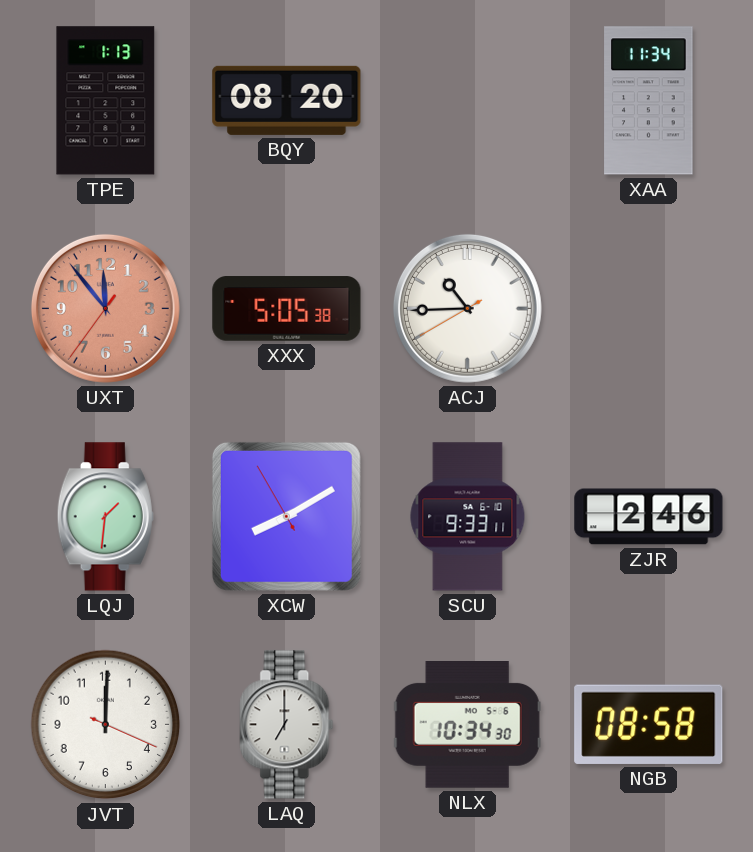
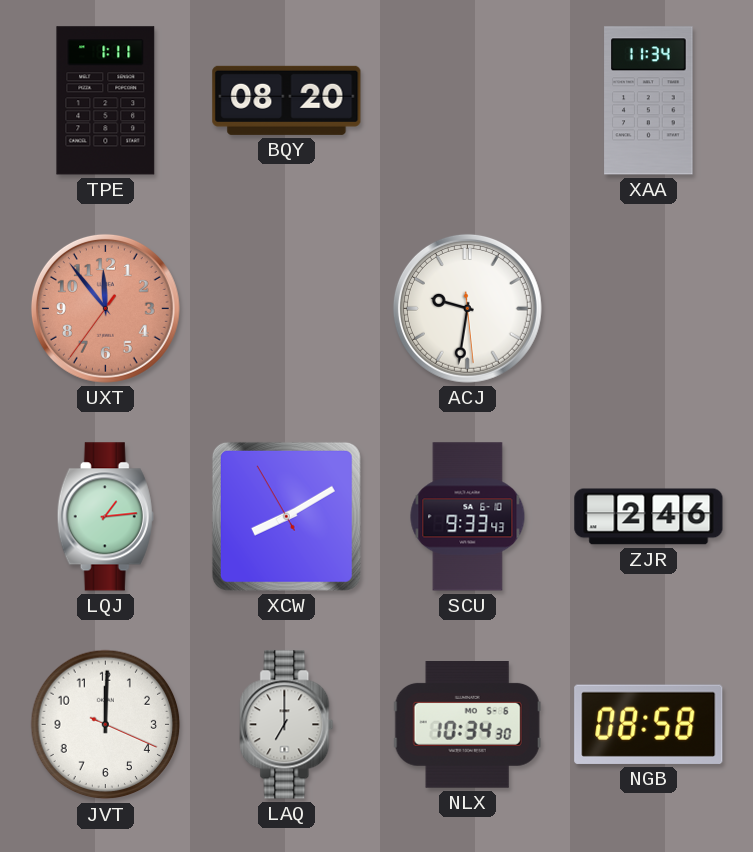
TPE: 1:13 -> 1:11
XXX: 5:05 -> none
ACJ: 10:44 -> 9:31
LQJ: 1:31 -> 1:14
SCU: 9:33:11 -> 9:33:43
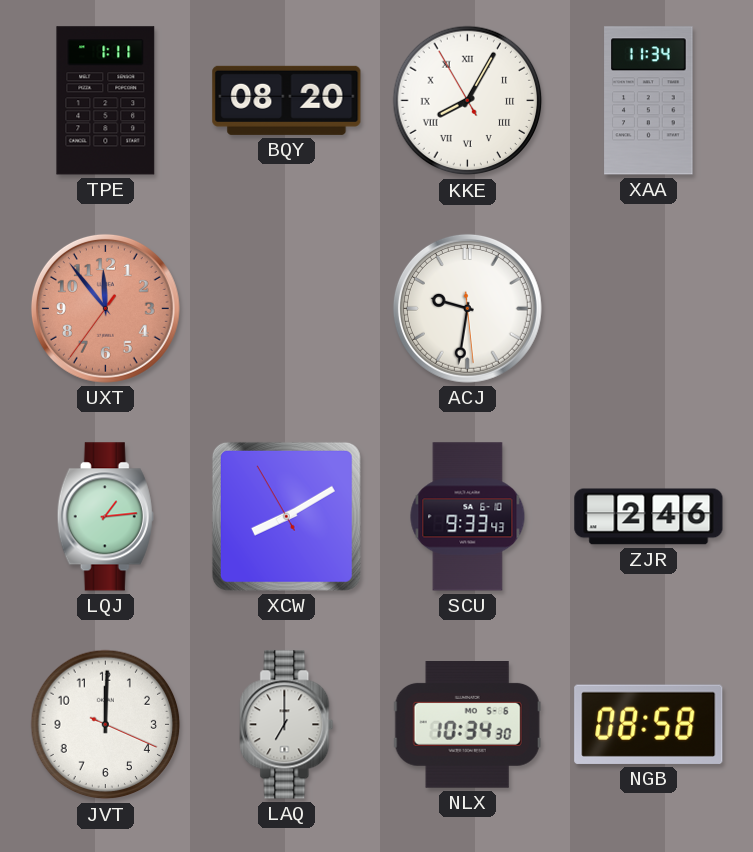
KKE: none -> 8:04
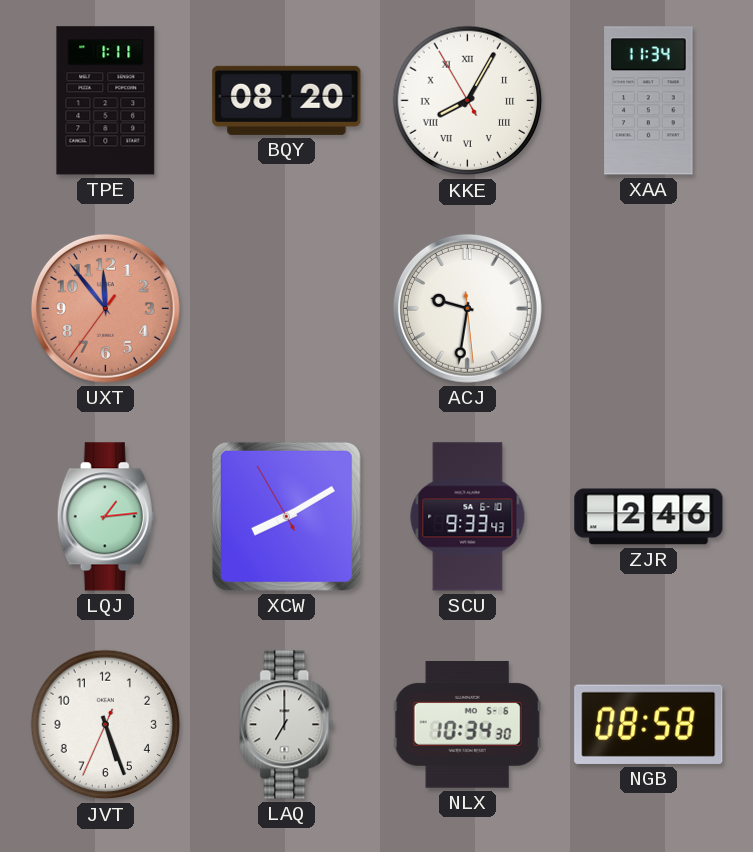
JVT: 12:00 -> 5:26
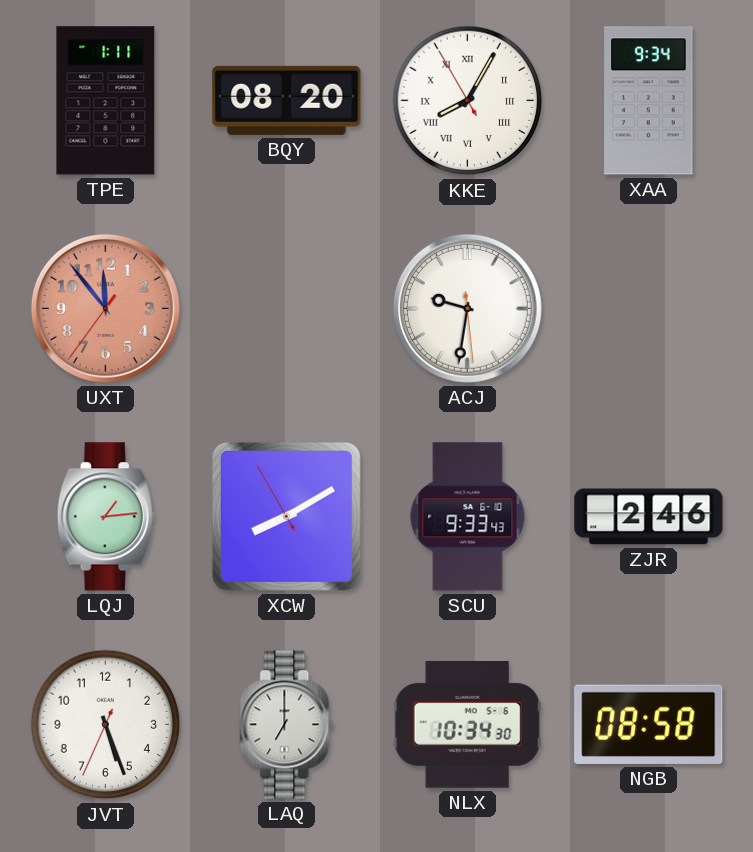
XAA: 11:34 -> 9:34
